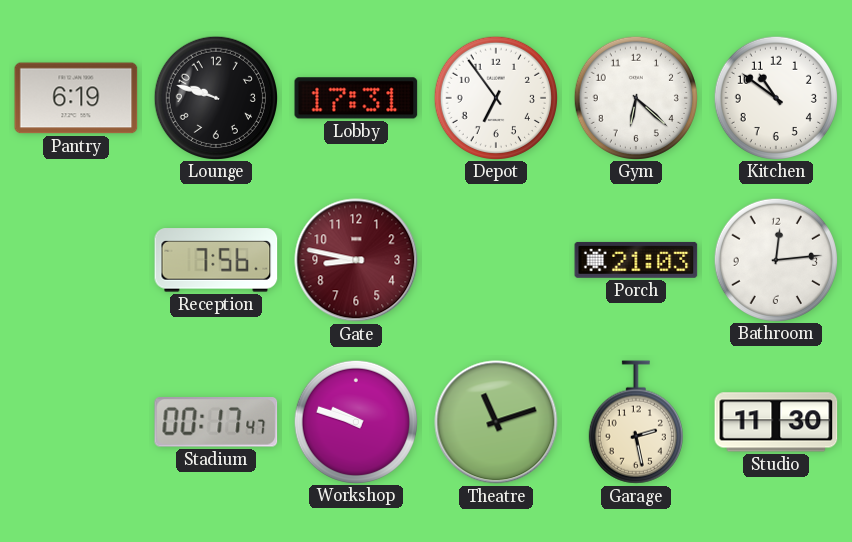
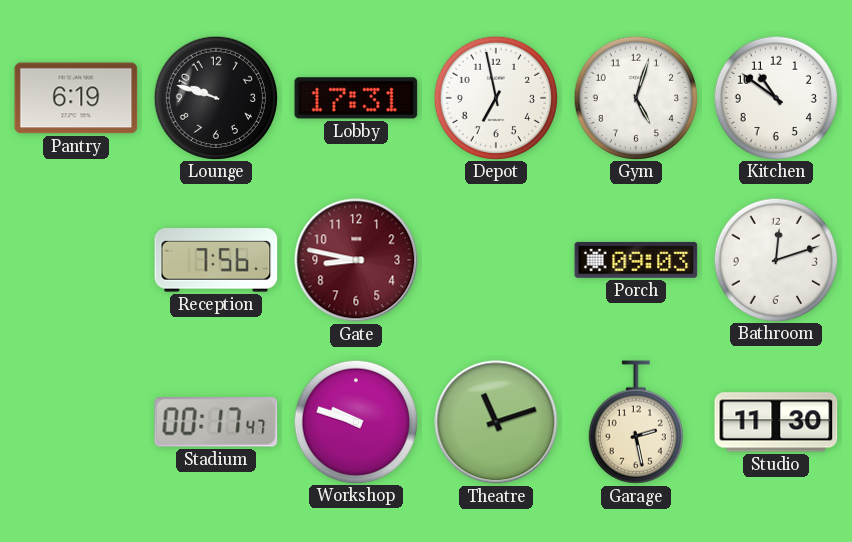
Depot: 6:54 -> 6:58
Gym: 6:22 -> 5:03
Porch: 21:03 -> 09:03
Bathroom: 12:14 -> 12:12
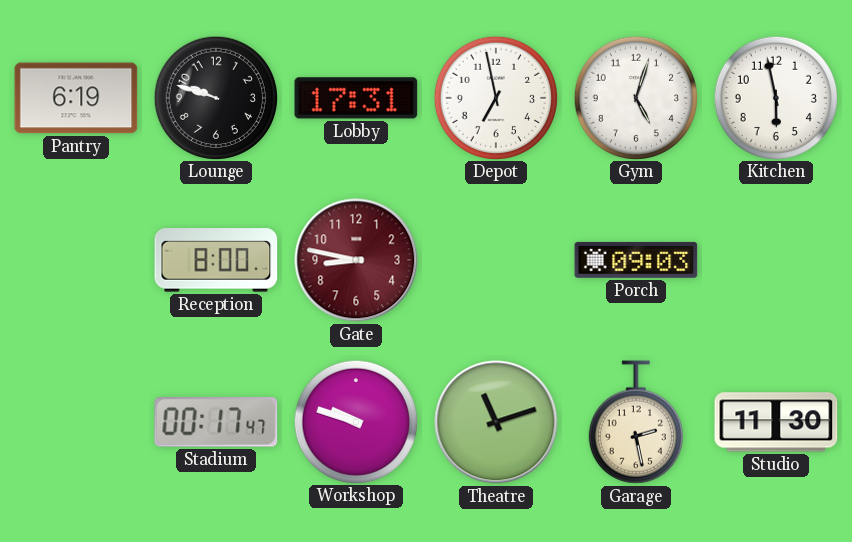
Kitchen: 10:51 -> 5:58
Reception: 7:56 -> 8:00
Bathroom: 12:12 -> none
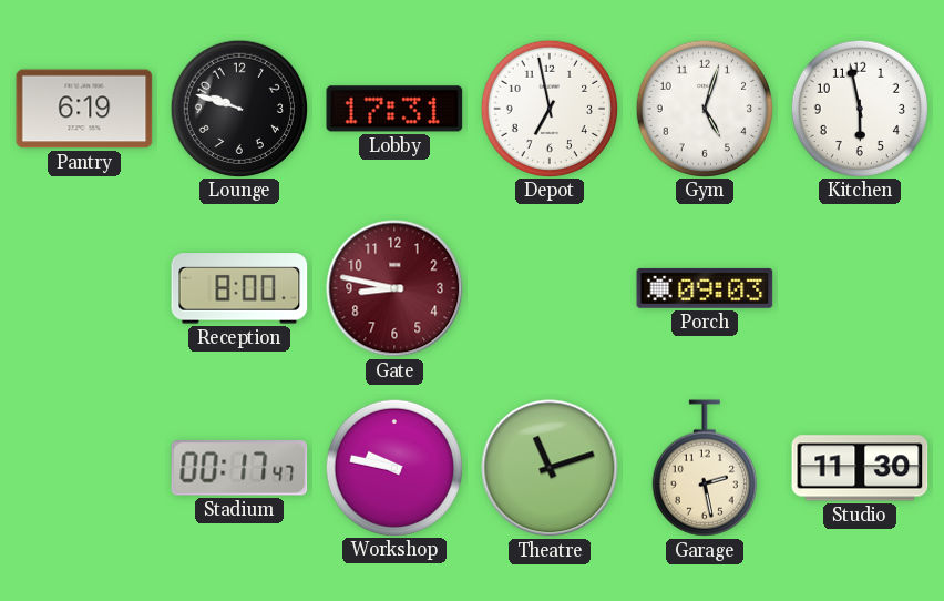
Workshop: 9:48 -> 9:47
